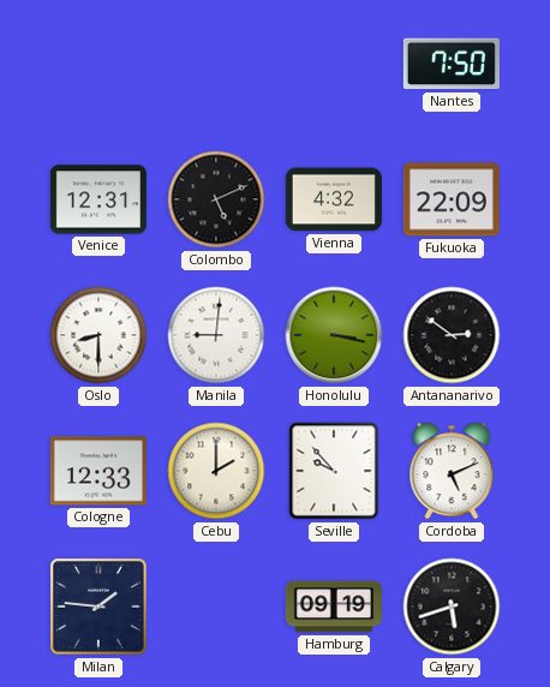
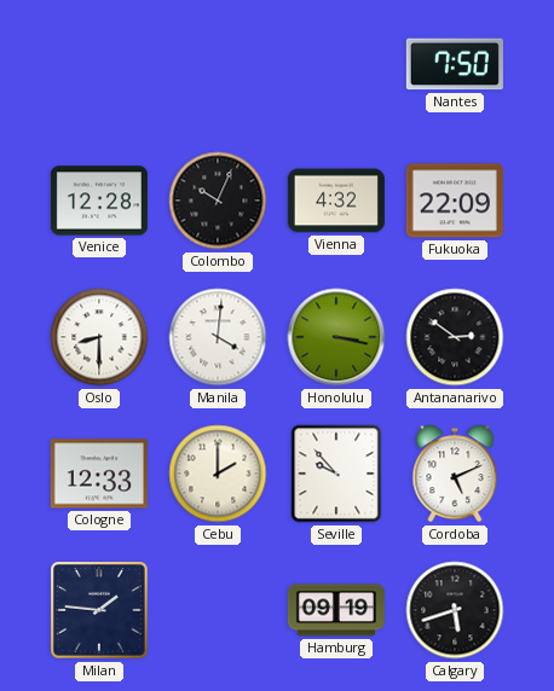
Venice: 12:31 -> 12:28
Colombo: 5:11 -> 10:04
Manila: 9:01 -> 4:01
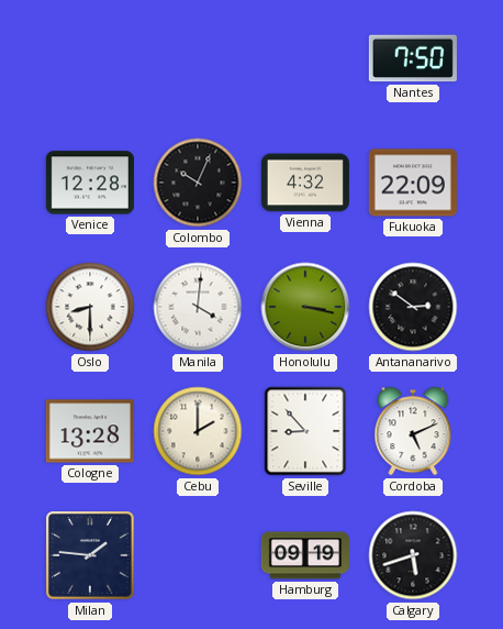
Cologne: 12:33 -> 13:28
Seville: 9:53 -> 8:53
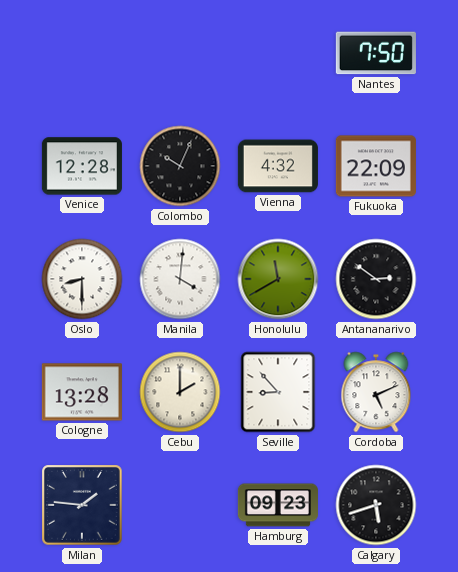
Honolulu: 3:17 -> 11:40
Hamburg: 09:19 -> 09:23
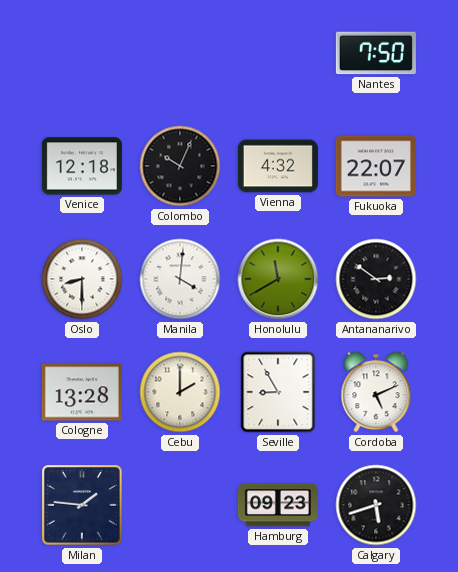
Venice: 12:28 -> 12:18
Fukuoka: 22:09 -> 22:07
Seville: 8:53 -> 8:55
